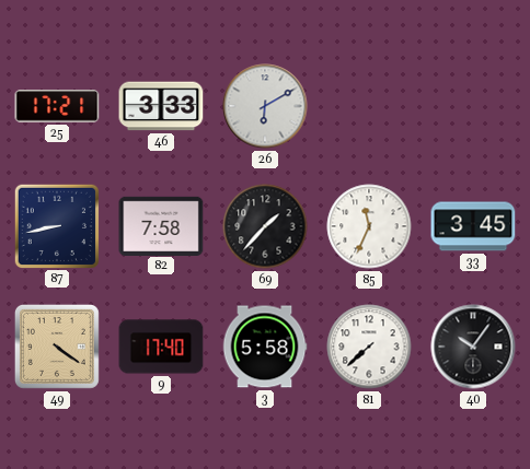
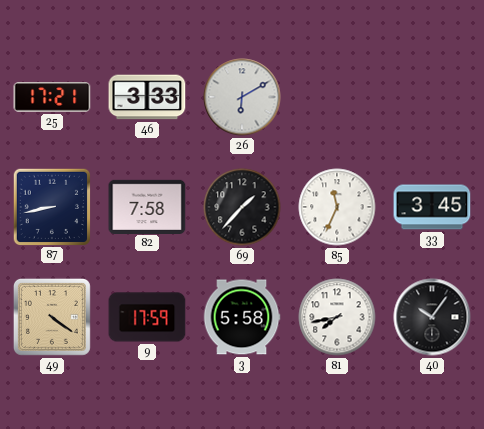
9: 17:40 -> 17:59
81: 7:38 -> 7:43
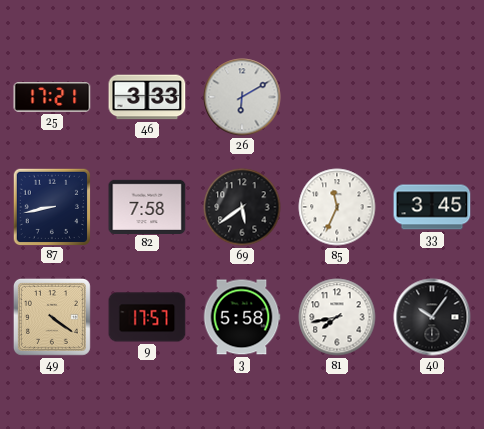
69: 1:37 -> 5:39
9: 17:59 -> 17:57
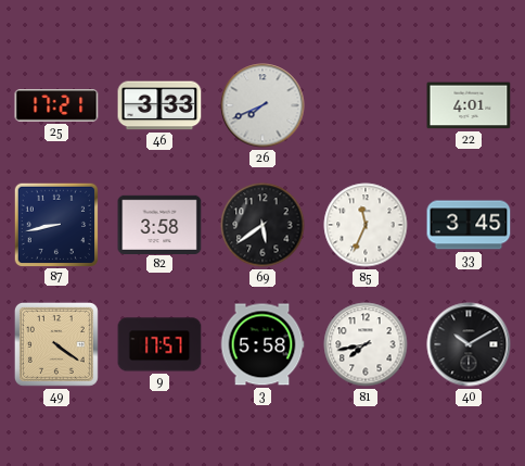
26: 6:10 -> 7:41
22: none -> 4:01
82: 7:58 -> 3:58
40: 10:06 -> 10:10
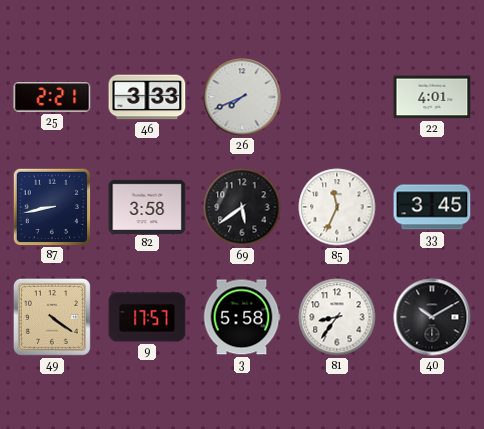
25: 17:21 -> 2:21
81: 7:43 -> 8:36
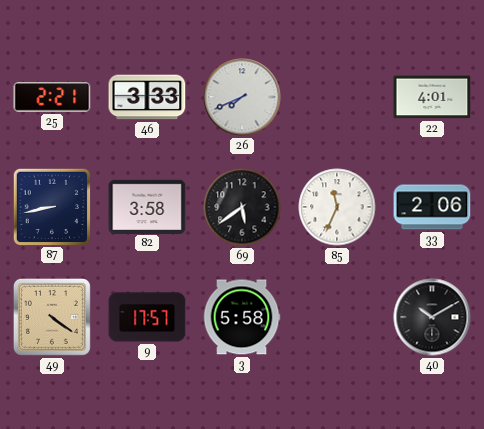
33: 3:45 -> 2:06
81: 8:36 -> none
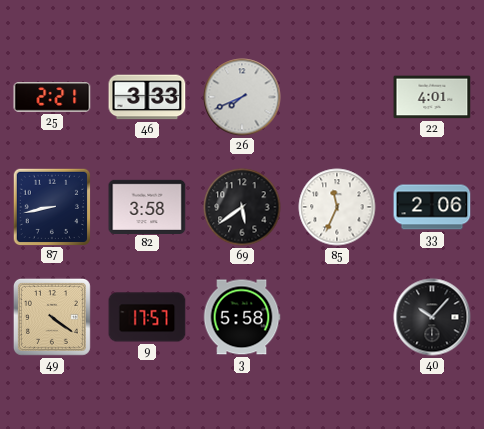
40: 10:10 -> 10:07
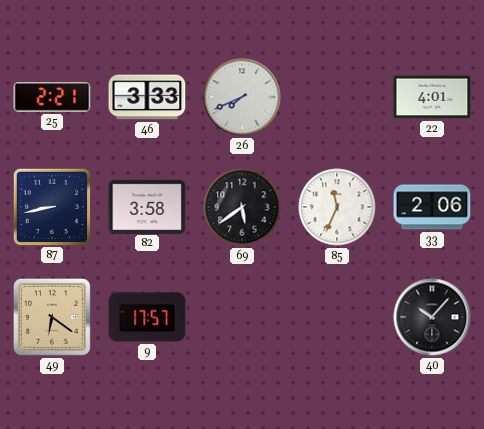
49: 4:21 -> 6:21
3: 5:58 -> none
